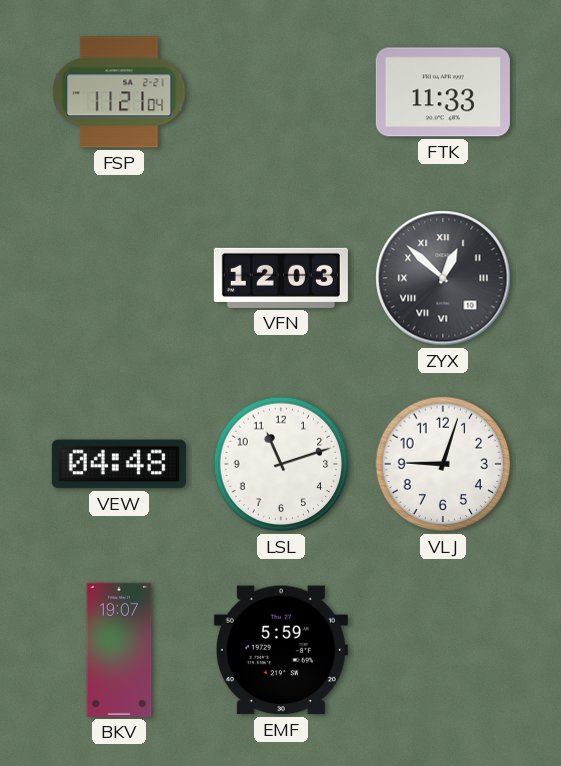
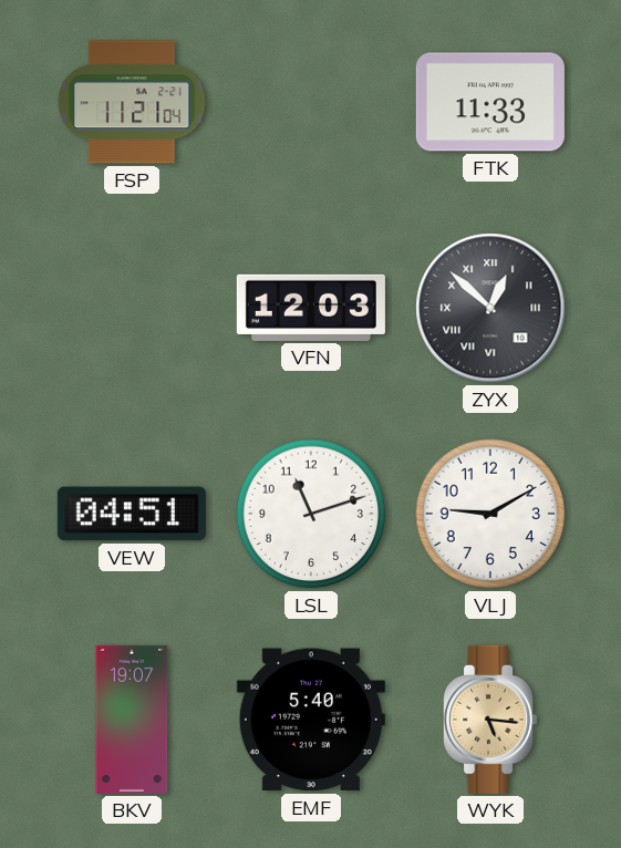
VEW: 04:48 -> 04:51
VLJ: 9:03 -> 9:10
EMF: 5:59 -> 5:40
WYK: none -> 5:16
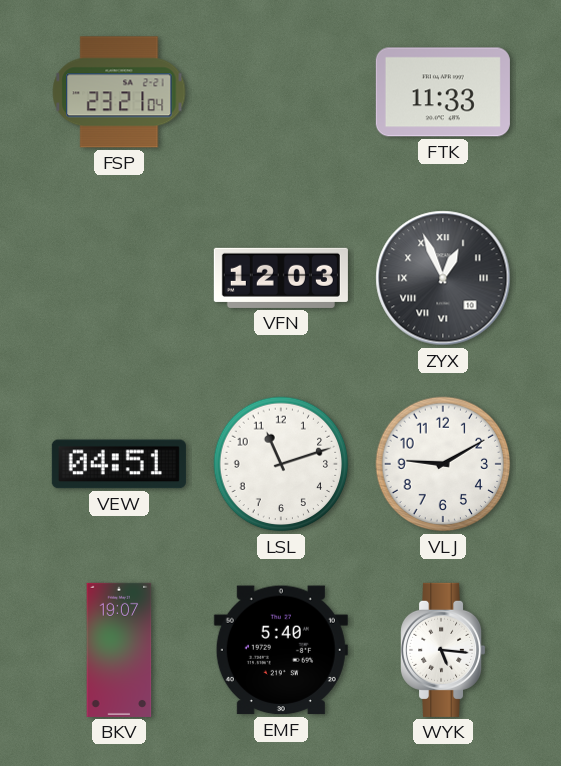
FSP: 11:21 -> 23:21
ZYX: 12:52 -> 12:56
WYK dial: champagne -> white
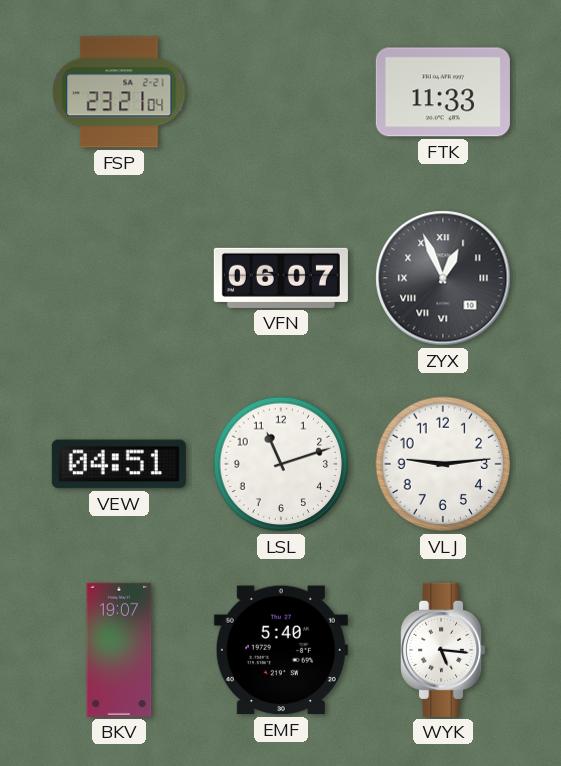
VFN: 12:03 -> 06:07
VLJ: 9:10 -> 9:14
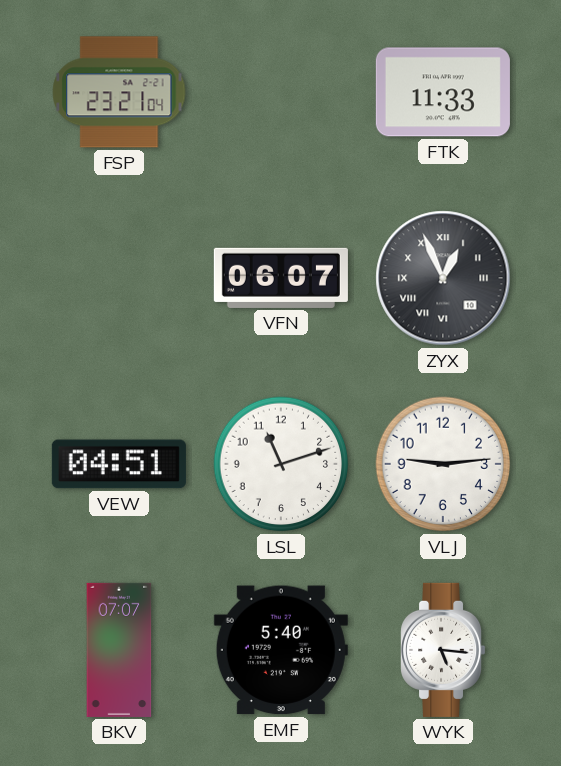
BKV: 19:07 -> 07:07
